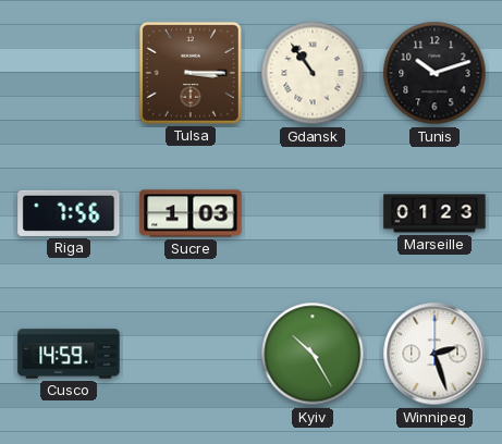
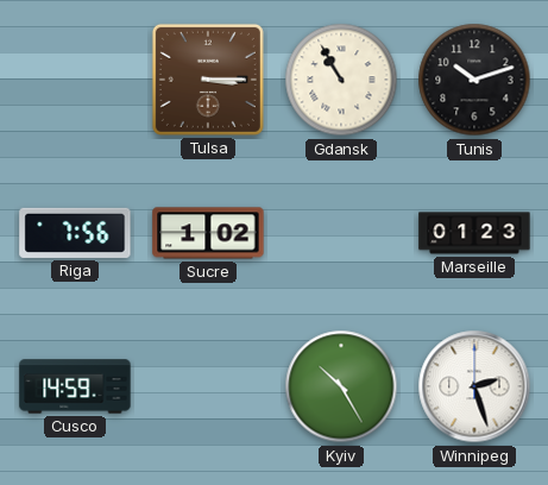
Gdansk: 10:54 -> 10:55
Sucre: 1:03 -> 1:02
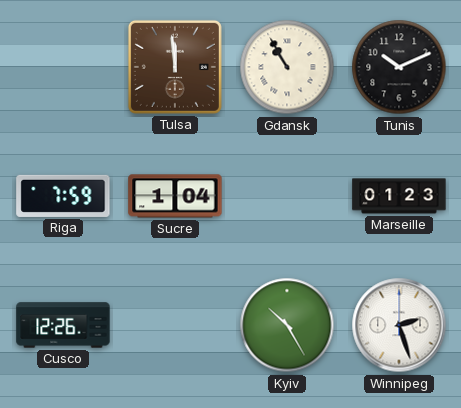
Tulsa: 3:15 -> 11:59
Tunis: 10:12 -> 10:11
Riga: 7:56 -> 7:59
Sucre: 1:02 -> 1:04
Cusco: 14:59 -> 12:26
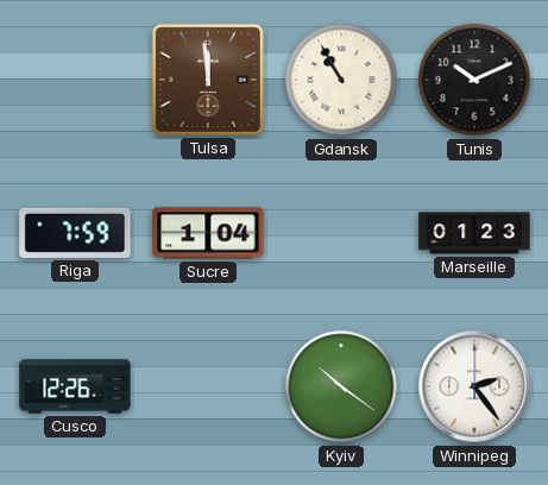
Kyiv: 10:25 -> 10:21
Winnipeg: 2:27 -> 2:24
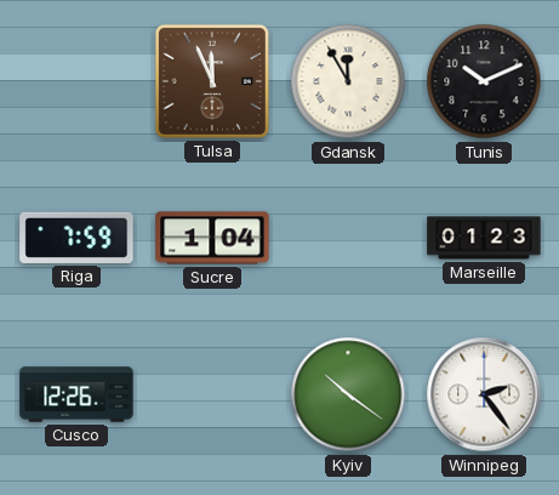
Tulsa: 11:59 -> 11:56
Gdansk: 10:55 -> 11:55
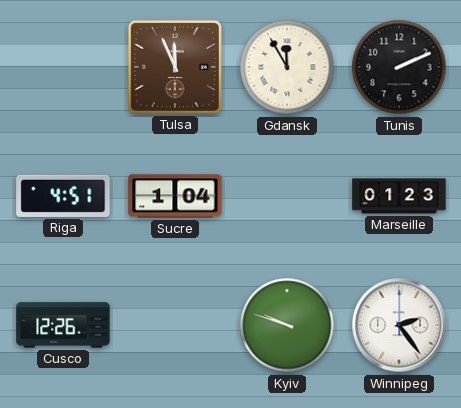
Tunis: 10:11 -> 2:11
Riga: 7:59 -> 4:51
Kyiv: 10:21 -> 9:48
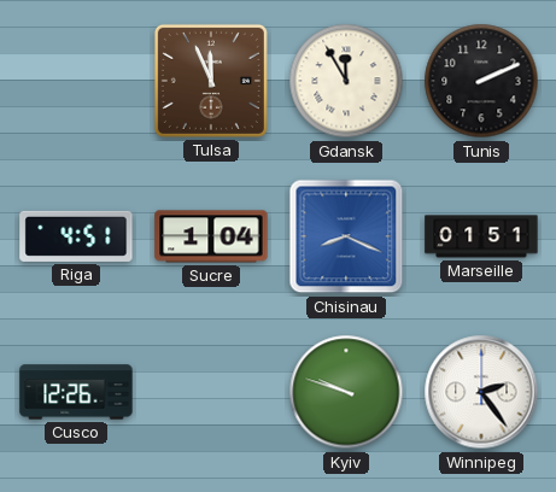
Chisinau: none -> 8:19
Marseille: 01:23 -> 01:51
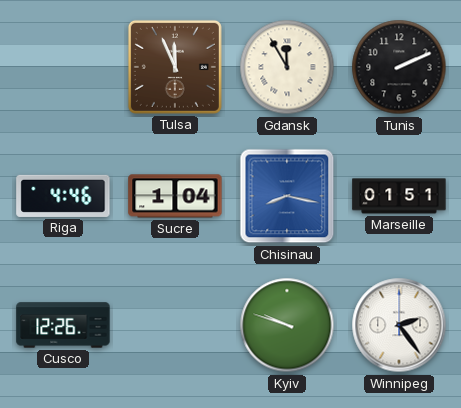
Riga: 4:51 -> 4:46
Chisinau: 8:19 -> 8:17
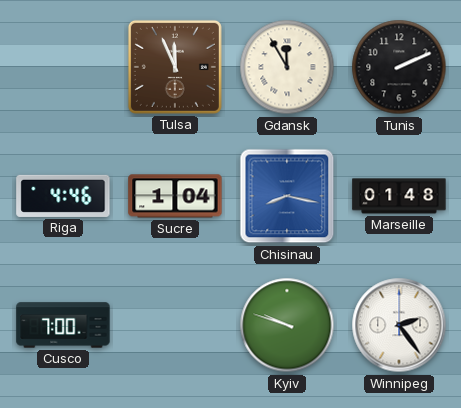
Marseille: 01:51 -> 01:48
Cusco: 12:26 -> 7:00
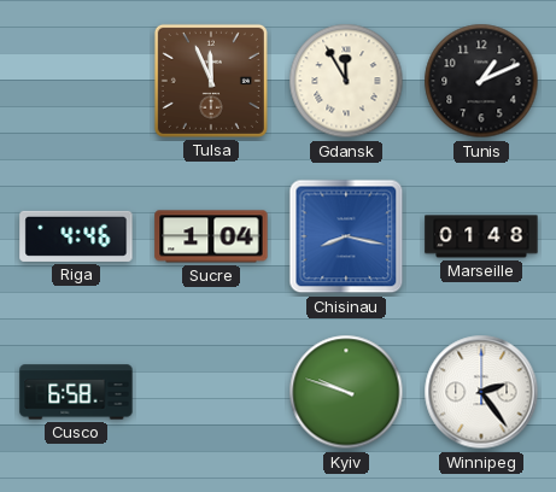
Tunis: 2:11 -> 1:11
Cusco: 7:00 -> 6:58
